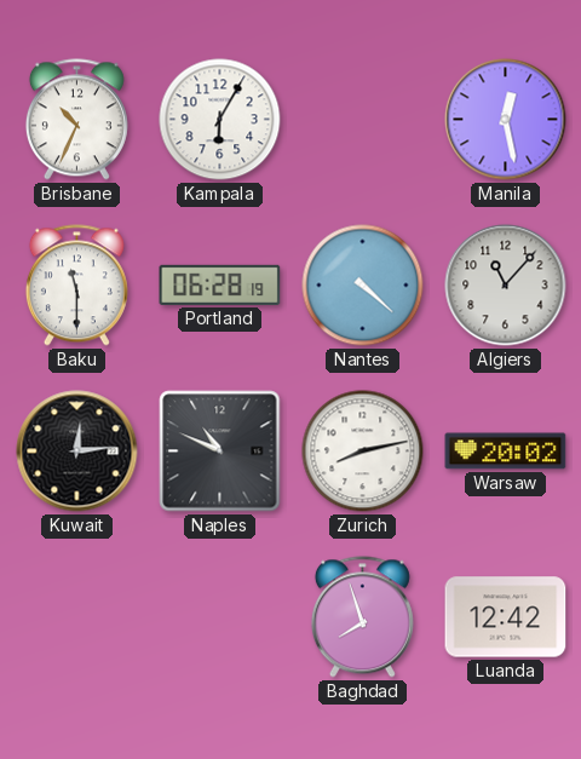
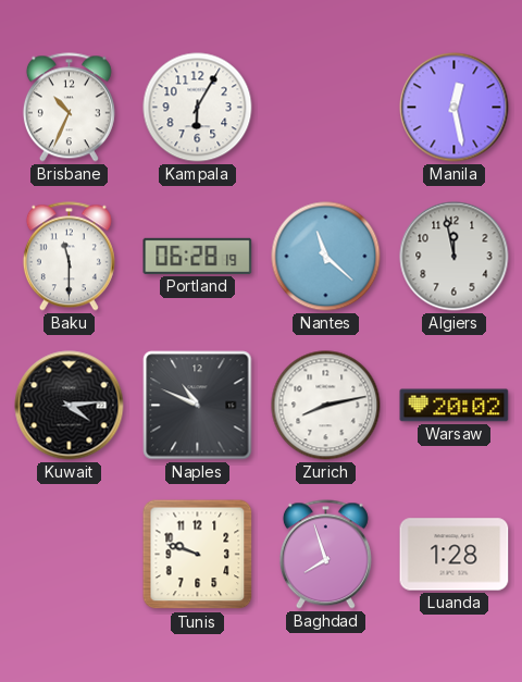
Nantes: 4:22 -> 11:22
Algiers: 11:07 -> 11:58
Kuwait: 12:14 -> 4:14
Tunis: none -> 9:48
Luanda: 12:42 -> 1:28
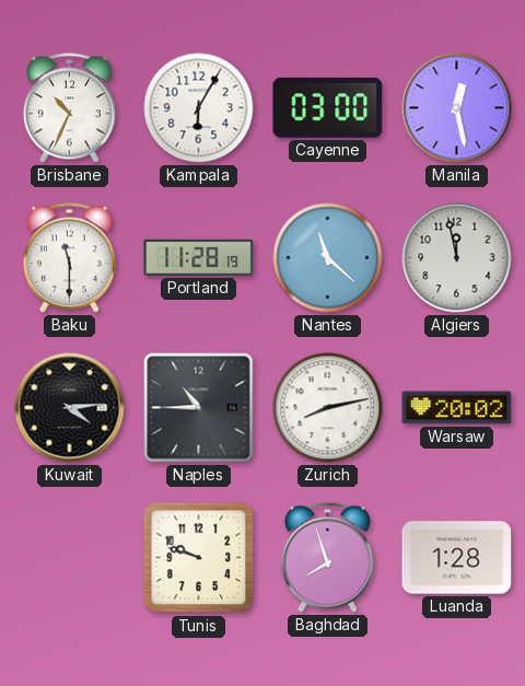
Cayenne: none -> 03:00
Portland: 06:28 -> 11:28
Naples: 10:49 -> 10:45
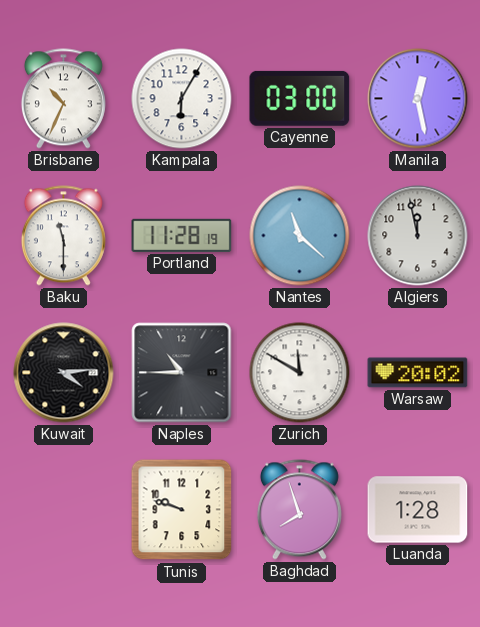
Zurich: 8:13 -> 11:50
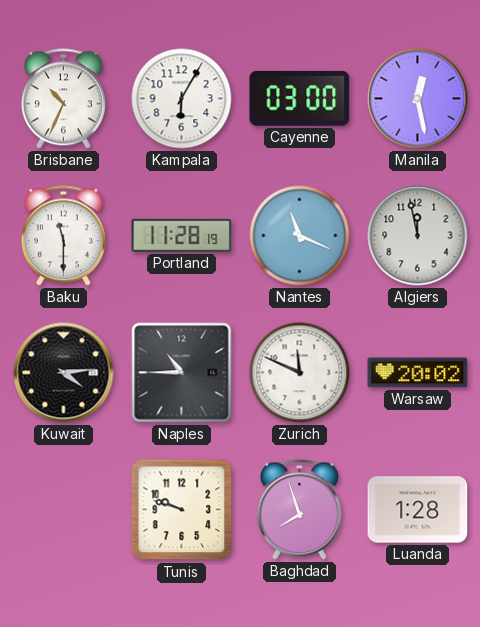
Nantes: 11:22 -> 11:19
Zurich: 11:50 -> 11:49
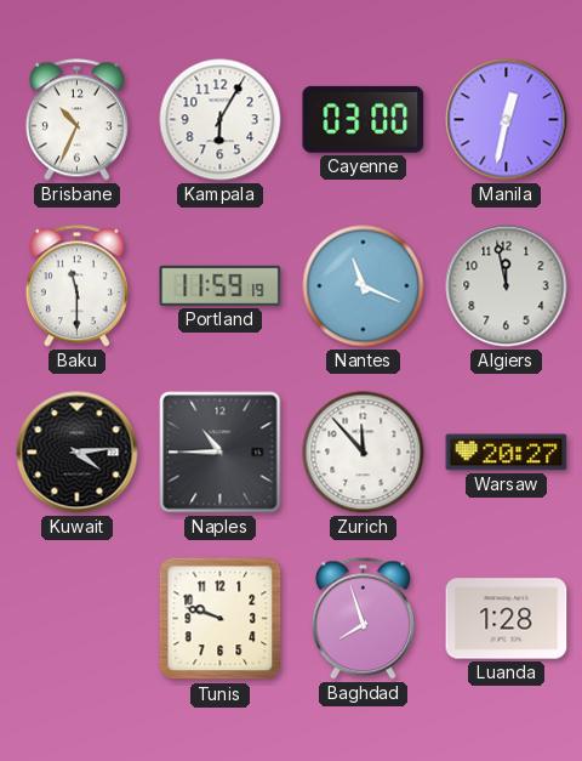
Manila: 12:28 -> 12:32
Portland: 11:28 -> 11:59
Zurich: 11:49 -> 11:53
Warsaw: 20:02 -> 20:27
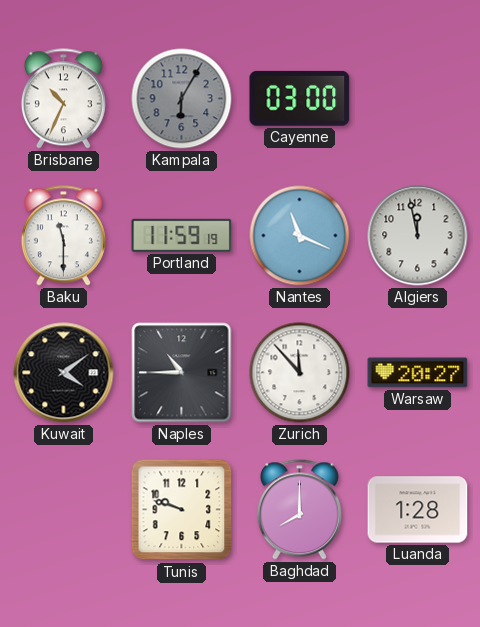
Kampala dial: white -> grey
Manila: 12:32 -> none
Kuwait: 4:14 -> 4:09
Baghdad: 7:57 -> 8:00
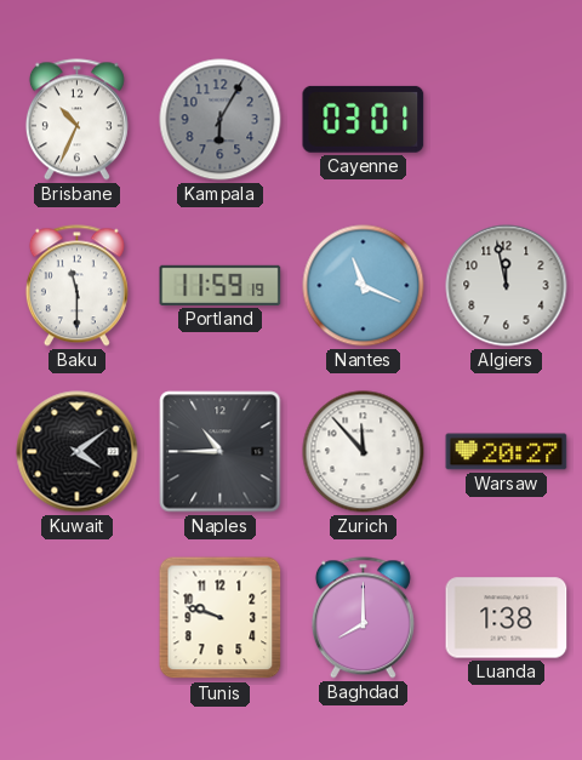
Cayenne: 03:00 -> 03:01
Luanda: 1:28 -> 1:38
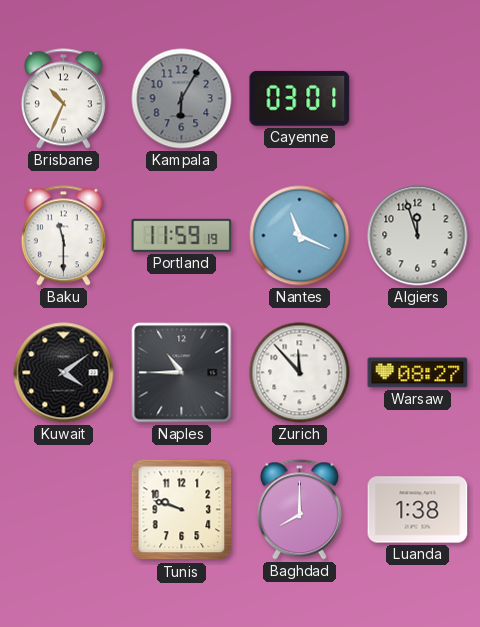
Algiers: 11:58 -> 11:57
Warsaw: 20:27 -> 08:27
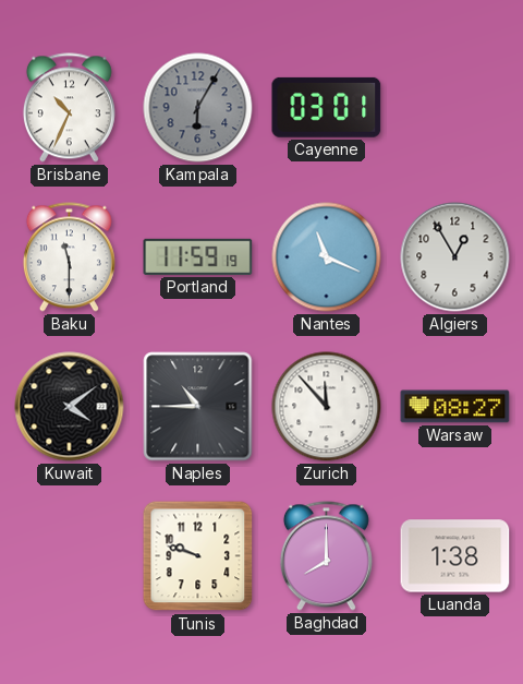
Algiers: 11:57 -> 12:55
